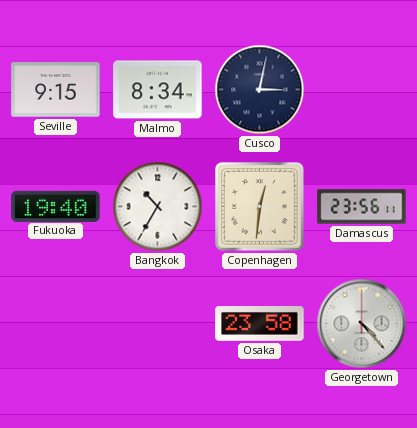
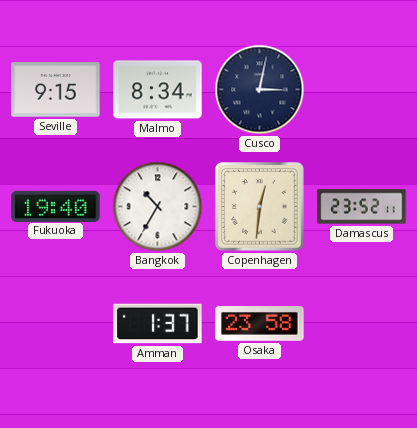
Damascus: 23:56 -> 23:52
Amman: none -> 1:37
Georgetown: 4:23 -> none
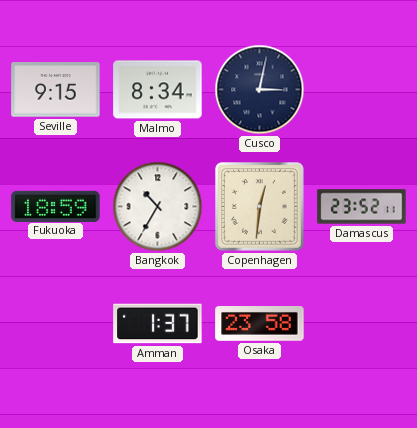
Fukuoka: 19:40 -> 18:59
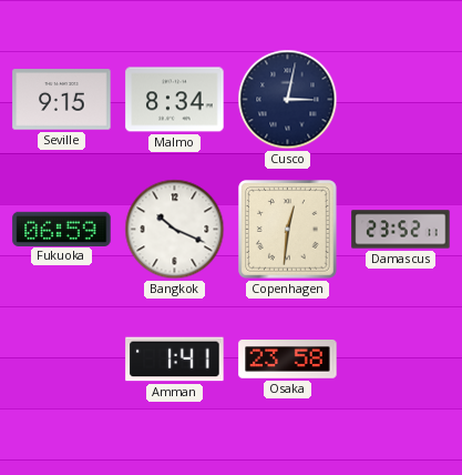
Fukuoka: 18:59 -> 06:59
Bangkok: 10:35 -> 10:19
Amman: 1:37 -> 1:41
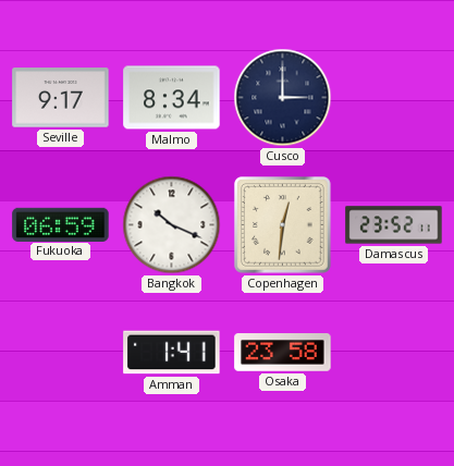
Seville: 9:15 -> 9:17
Cusco: 3:02 -> 3:00
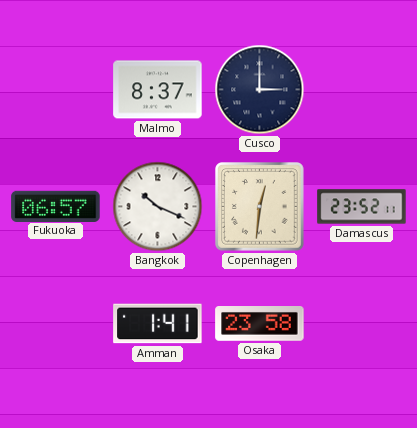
Seville: 9:17 -> none
Malmo: 8:34 -> 8:37
Fukuoka: 06:59 -> 06:57
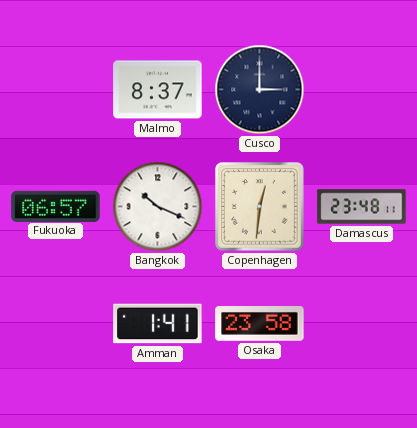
Damascus: 23:52 -> 23:48
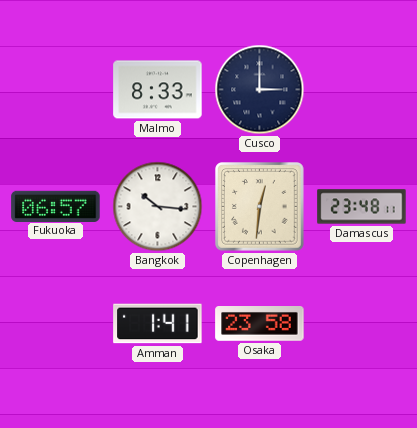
Malmo: 8:37 -> 8:33
Bangkok: 10:19 -> 10:16
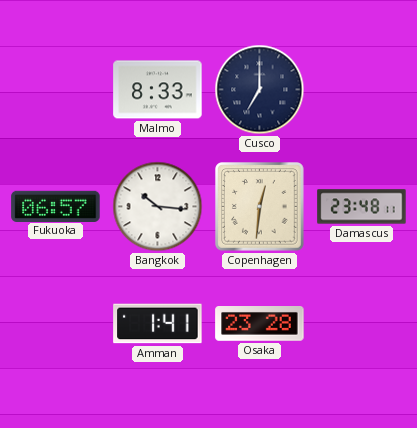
Cusco: 3:00 -> 7:00
Osaka: 23:58 -> 23:28
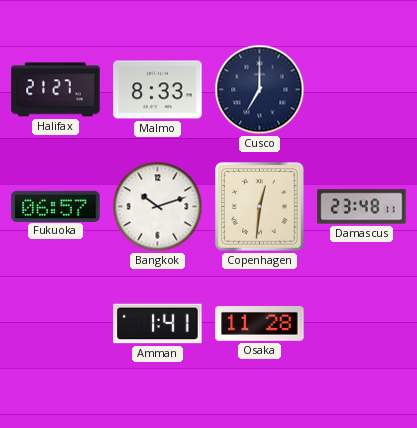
Halifax: none -> 21:27
Bangkok: 10:16 -> 10:12
Osaka: 23:28 -> 11:28
